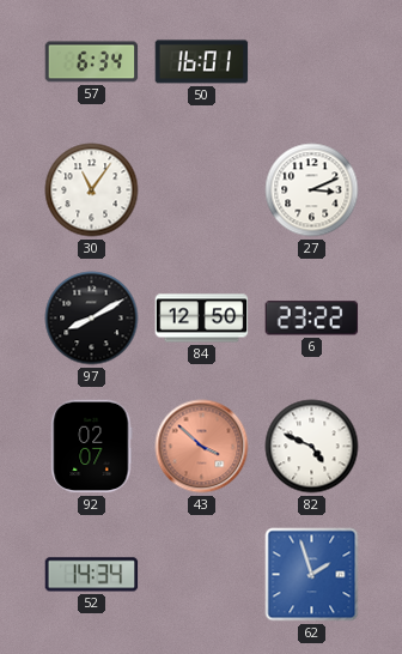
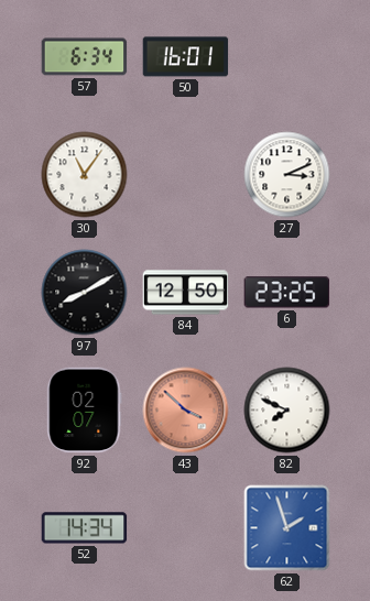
6: 23:22 -> 23:25
82: 4:49 -> 7:49
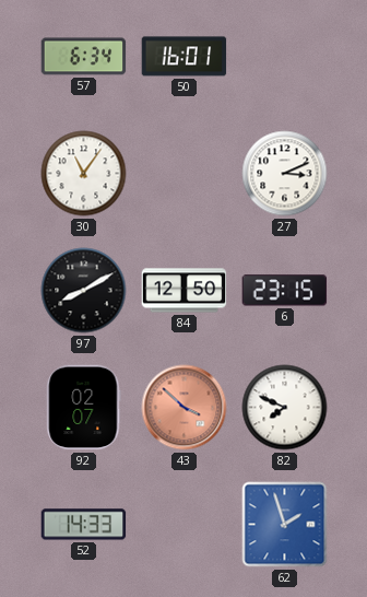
6: 23:25 -> 23:15
52: 14:34 -> 14:33
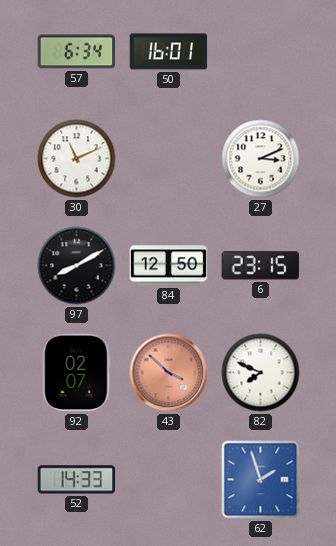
30: 11:06 -> 11:11
